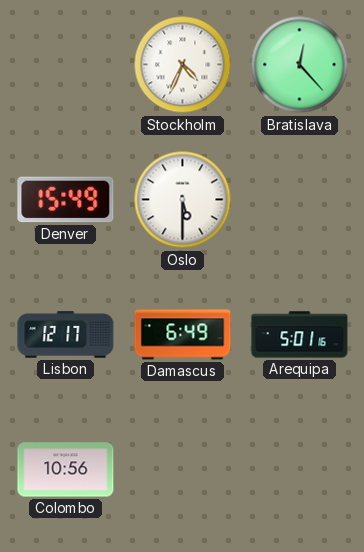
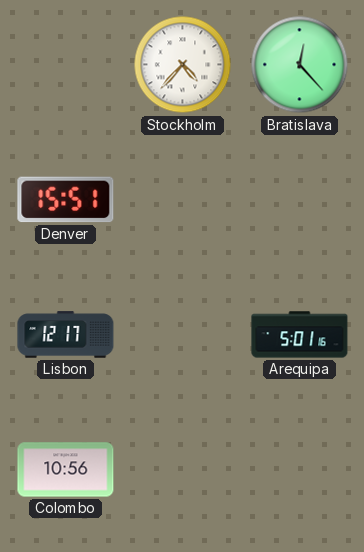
Stockholm: 4:34 -> 4:37
Denver: 15:49 -> 15:51
Oslo: 5:30 -> none
Damascus: 6:49 -> none
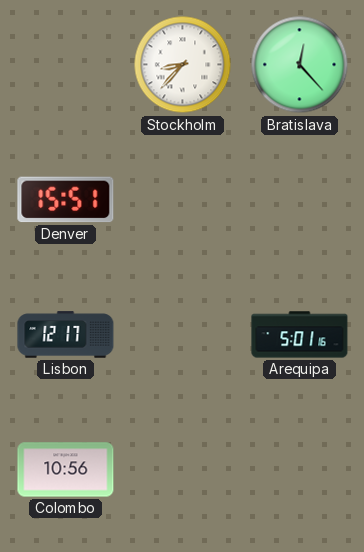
Stockholm: 4:37 -> 8:37
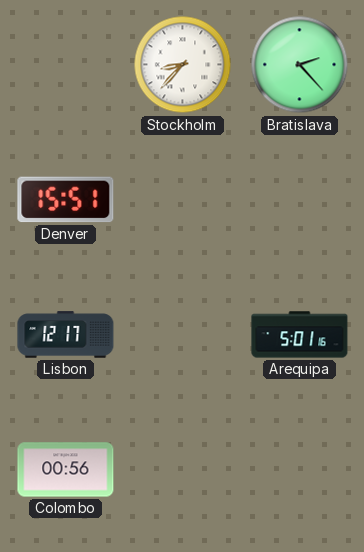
Bratislava: 12:23 -> 2:23
Colombo: 10:56 -> 00:56
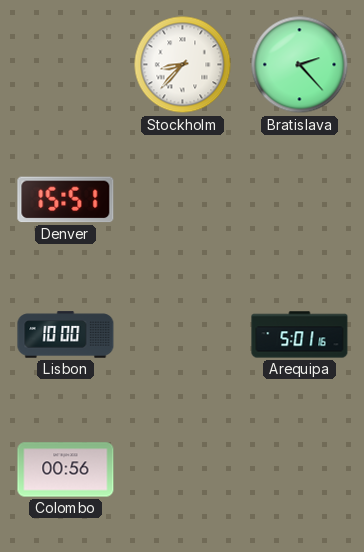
Lisbon: 12:17 -> 10:00
